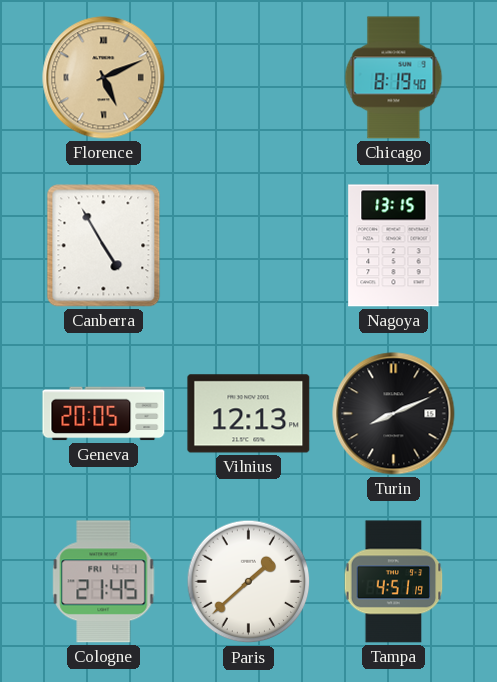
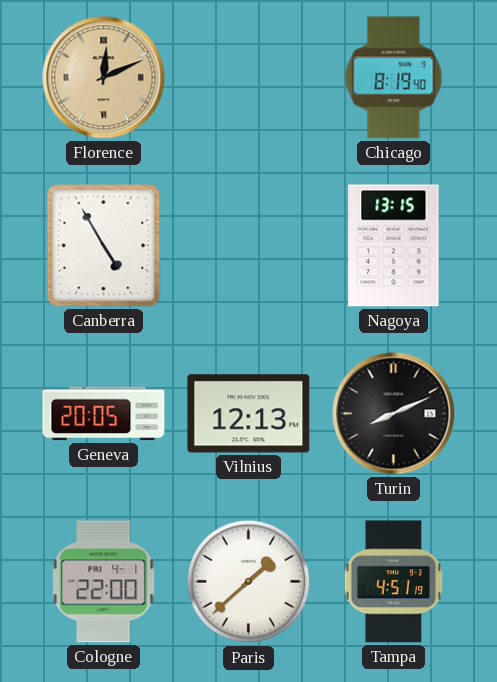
Florence: 5:11 -> 12:11
Cologne: 21:45 -> 22:00
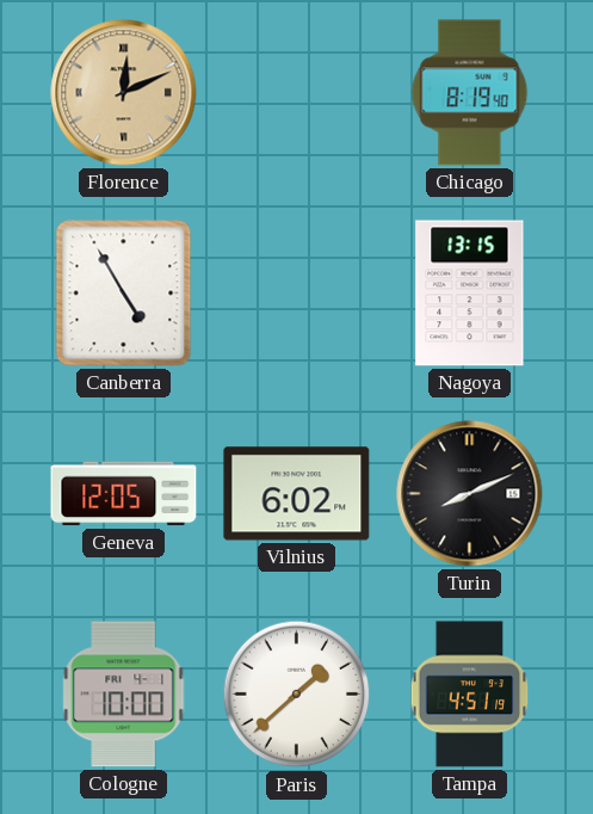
Geneva: 20:05 -> 12:05
Vilnius: 12:13 -> 6:02
Cologne: 22:00 -> 10:00
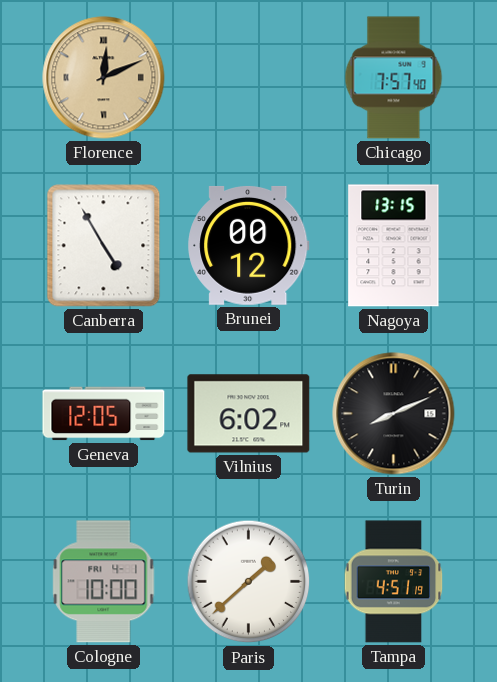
Chicago: 8:19 -> 7:57
Brunei: none -> 00:12
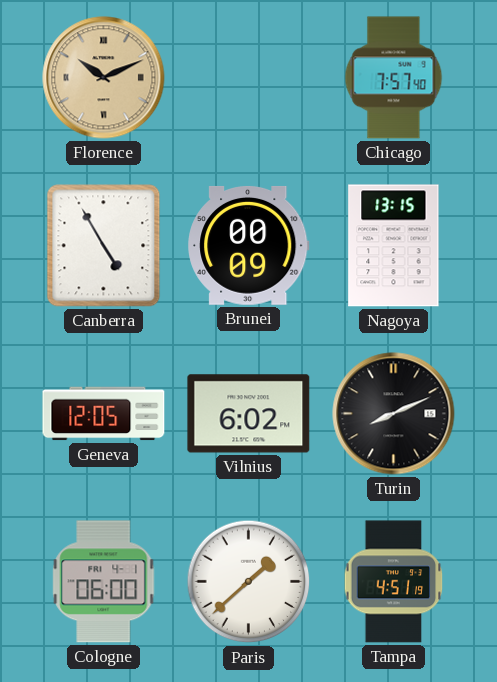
Florence: 12:11 -> 10:11
Brunei: 00:12 -> 00:09
Cologne: 10:00 -> 06:00
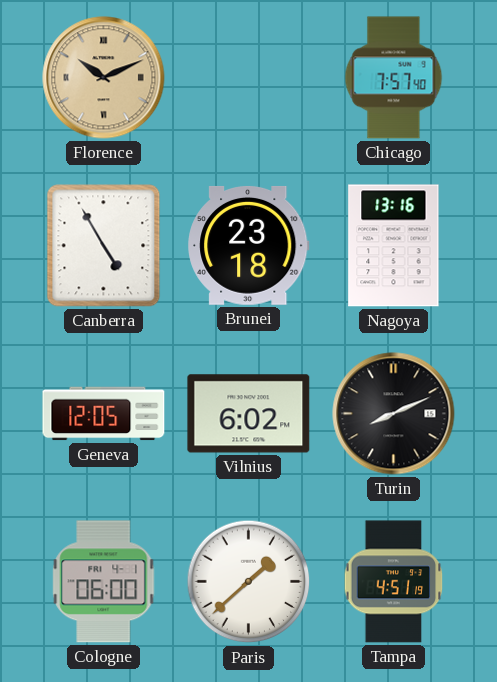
Brunei: 00:09 -> 23:18
Nagoya: 13:15 -> 13:16
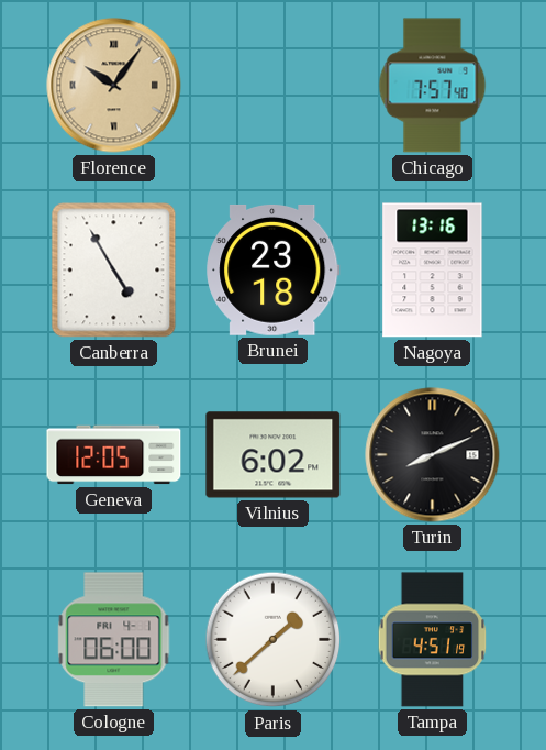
Florence: 10:11 -> 10:06
